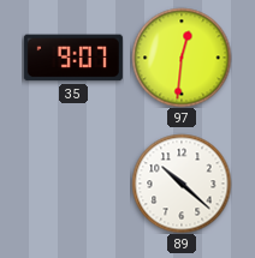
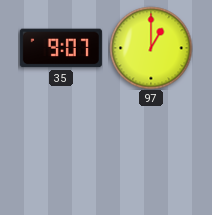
97: 12:31 -> 1:00
89: 10:22 -> none
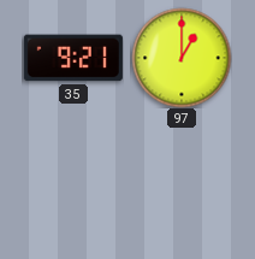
35: 9:07 -> 9:21
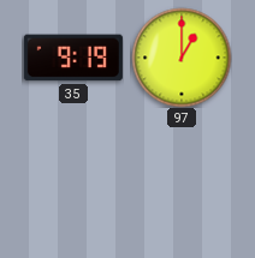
35: 9:21 -> 9:19
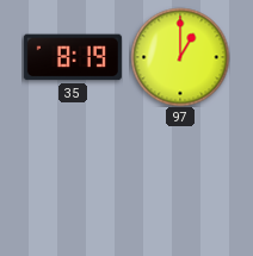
35: 9:19 -> 8:19
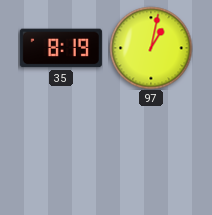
97: 1:00 -> 1:02
